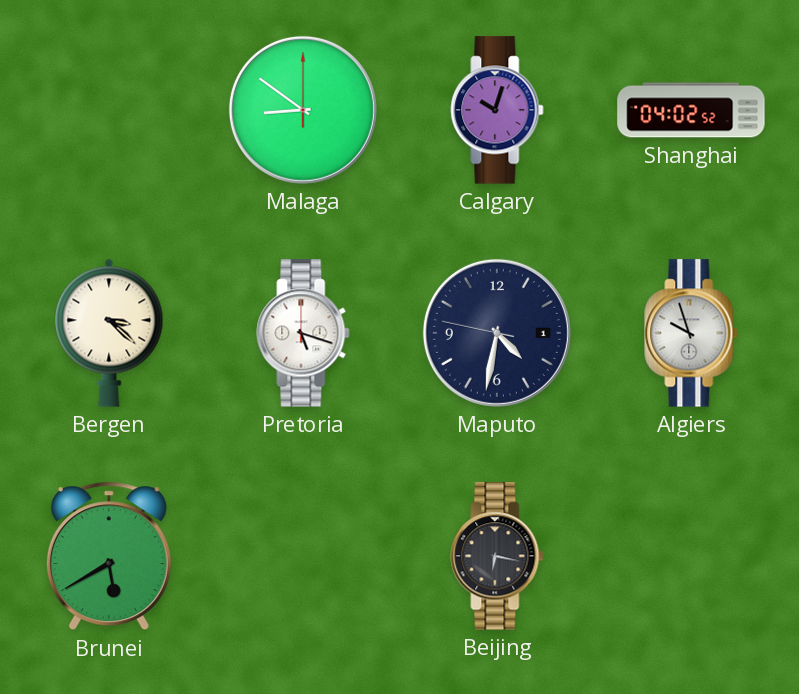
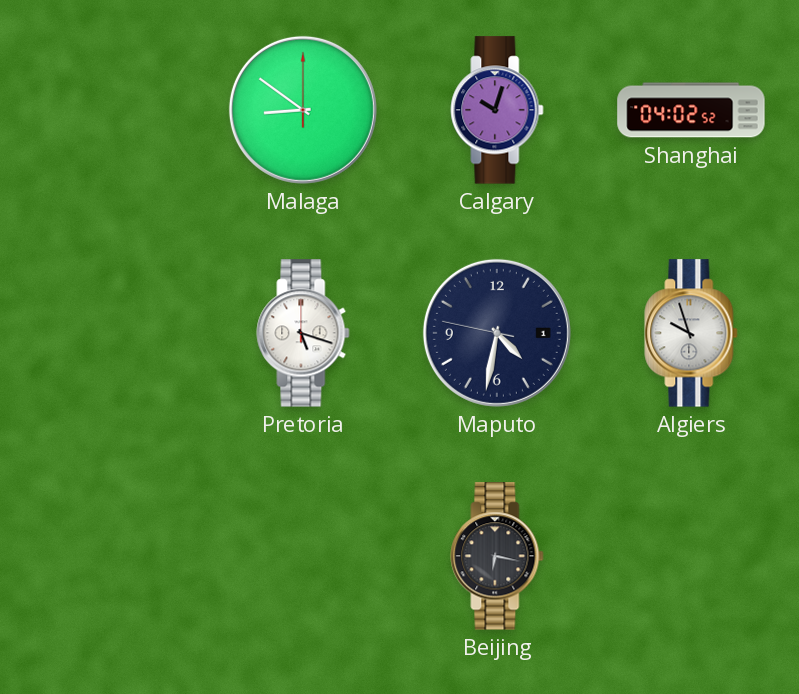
Bergen: 3:22 -> none
Brunei: 5:40 -> none
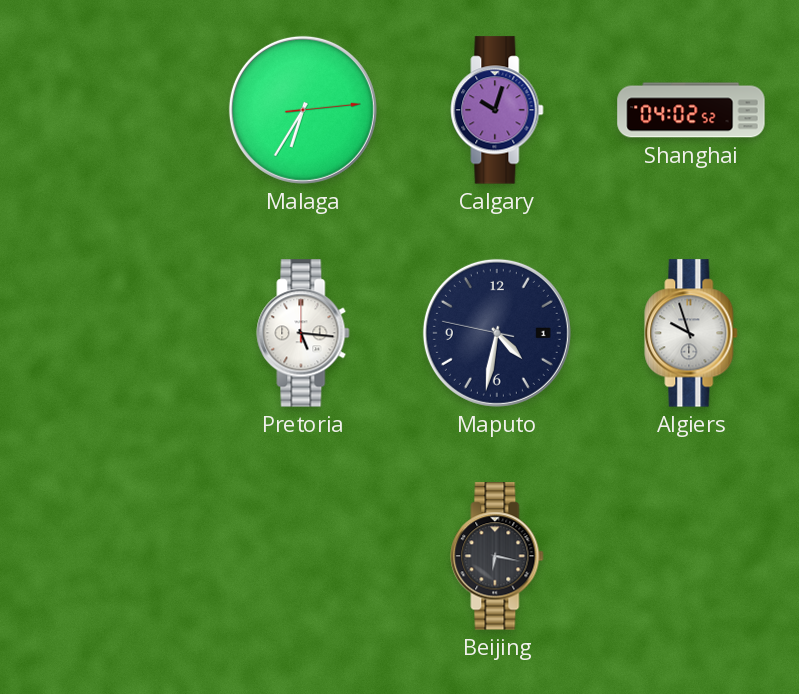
Malaga: 8:51 -> 6:35
Pretoria: 5:18 -> 5:16
